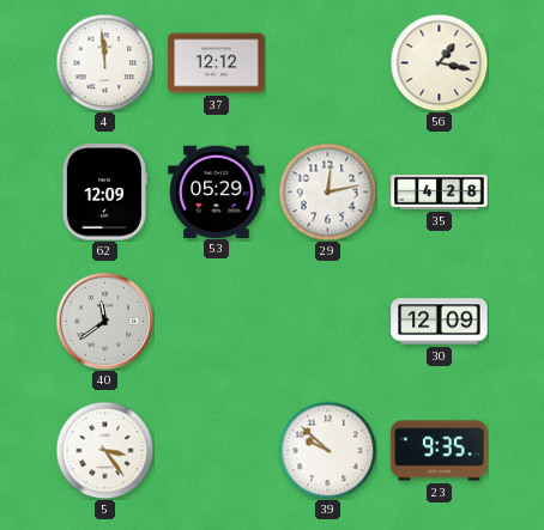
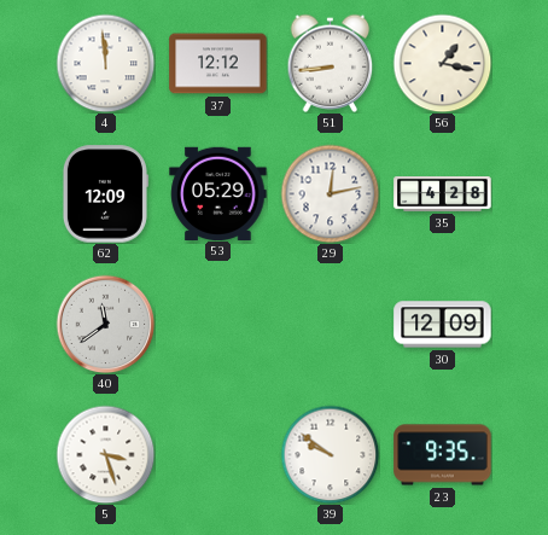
51: none -> 8:44
5: 3:24 -> 3:27
39: 9:52 -> 9:51
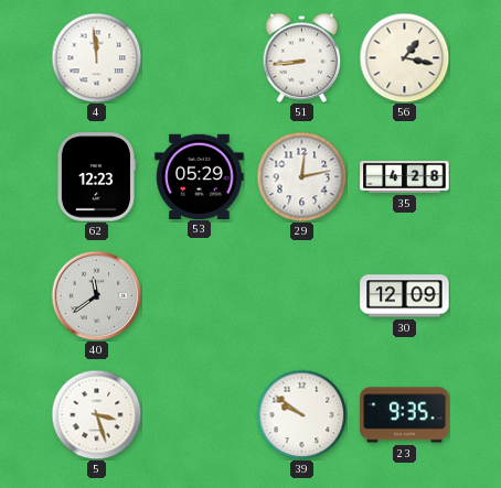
37: 12:12 -> none
62: 12:09 -> 12:23
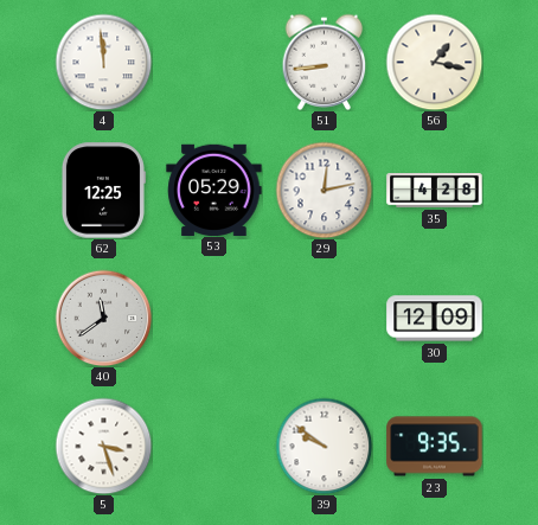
62: 12:23 -> 12:25
